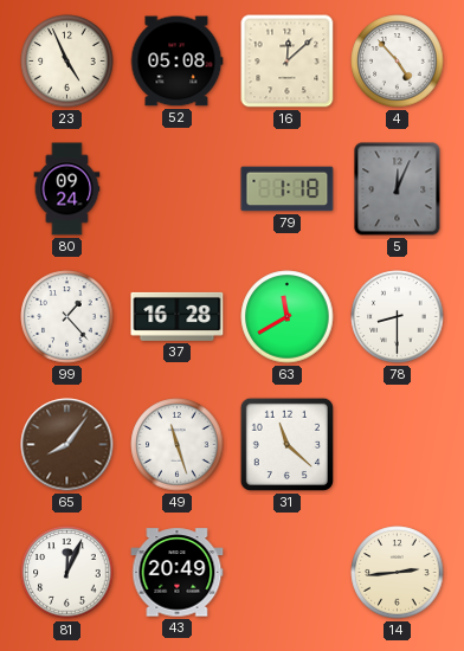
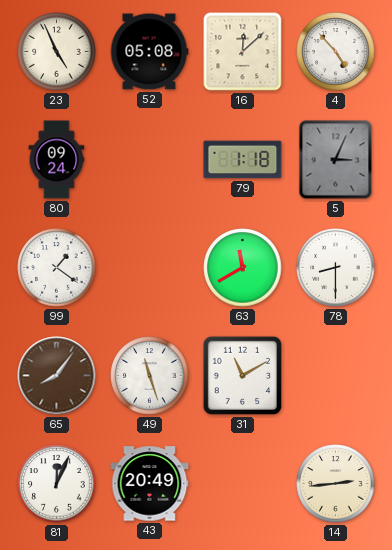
5: 12:04 -> 3:04
99: 1:23 -> 1:21
37: 16:28 -> none
31: 11:22 -> 11:10
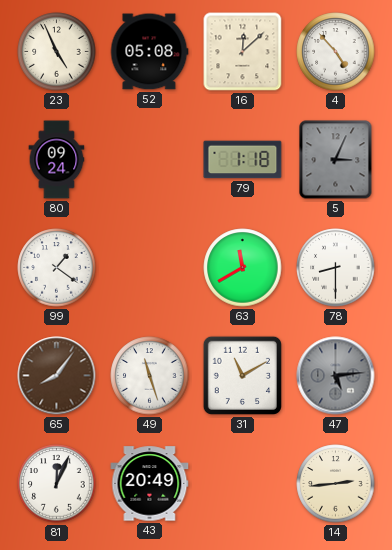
47: none -> 5:14
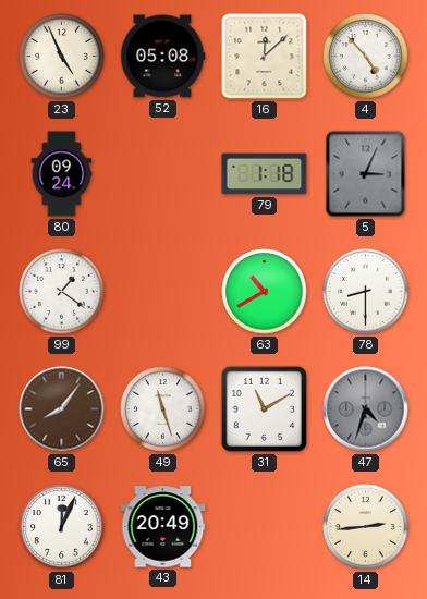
63: 11:40 -> 10:40
47: 5:14 -> 4:33
